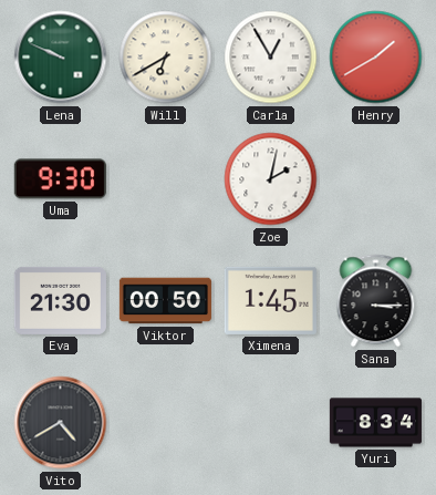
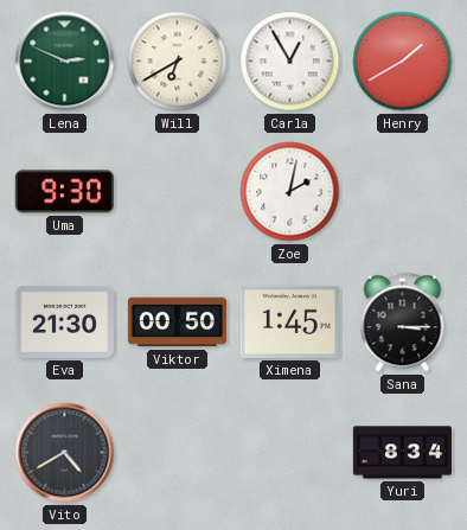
Lena: 9:49 -> 2:49
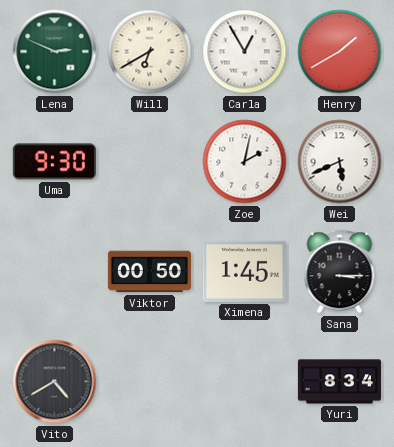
Wei: none -> 5:41
Eva: 21:30 -> none
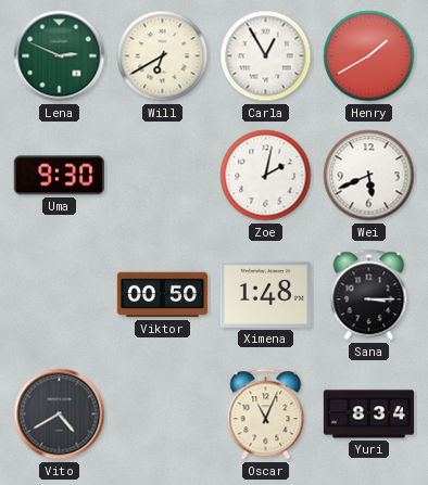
Ximena: 1:45 -> 1:48
Oscar: none -> 11:04
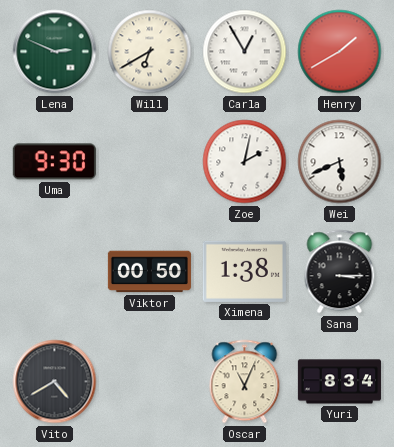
Ximena: 1:48 -> 1:38
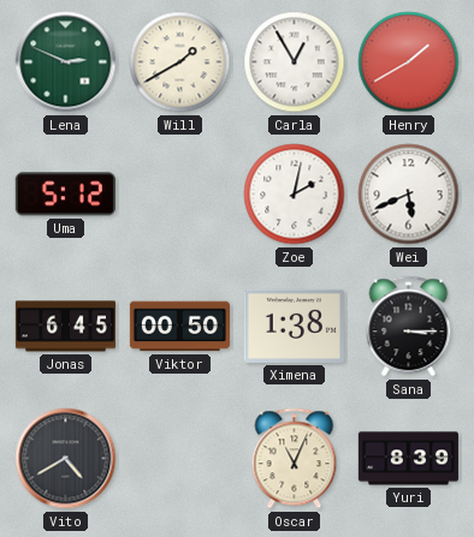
Will: 6:40 -> 1:40
Uma: 9:30 -> 5:12
Jonas: none -> 6:45
Yuri: 8:34 -> 8:39
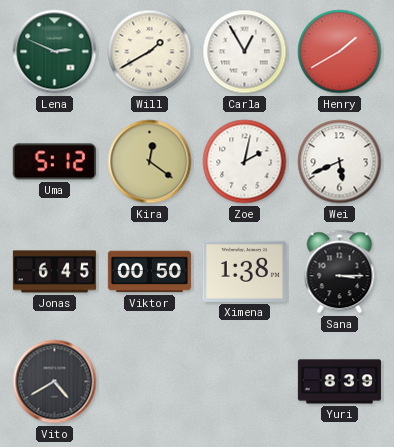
Kira: none -> 12:21
Oscar: 11:04 -> none
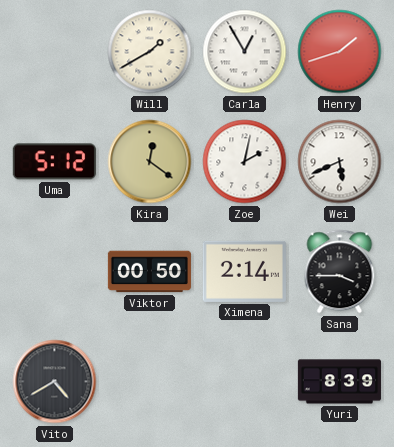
Lena: 2:49 -> none
Henry: 1:40 -> 1:42
Jonas: 6:45 -> none
Ximena: 1:38 -> 2:14
Sana: 3:15 -> 3:45
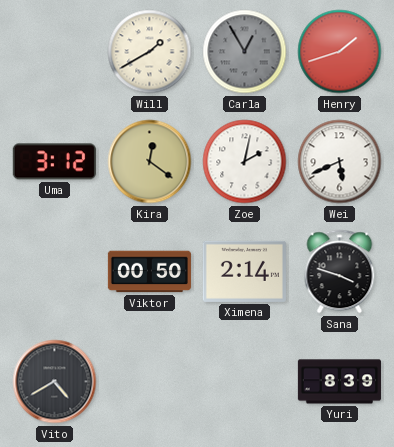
Carla dial: white -> grey
Uma: 5:12 -> 3:12
Sana: 3:45 -> 3:48
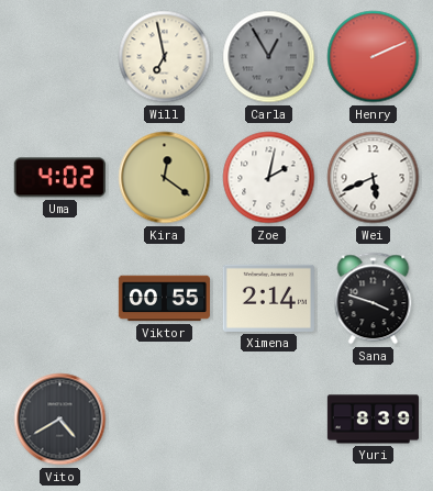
Will: 1:40 -> 6:58
Henry: 1:42 -> 2:11
Uma: 3:12 -> 4:02
Viktor: 00:50 -> 00:55
